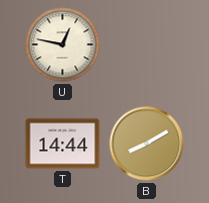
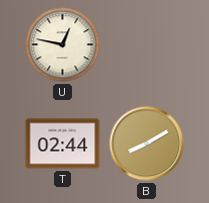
T: 14:44 -> 02:44
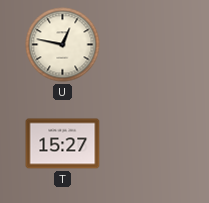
T: 02:44 -> 15:27
B: 8:10 -> none
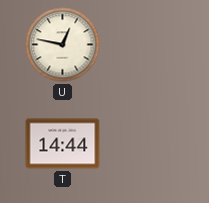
T: 15:27 -> 14:44
